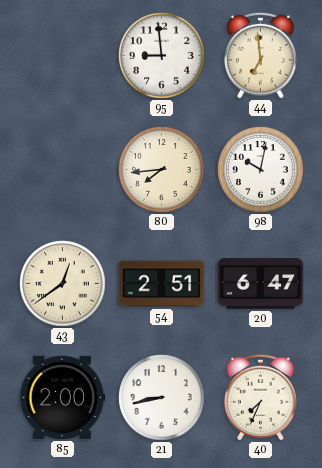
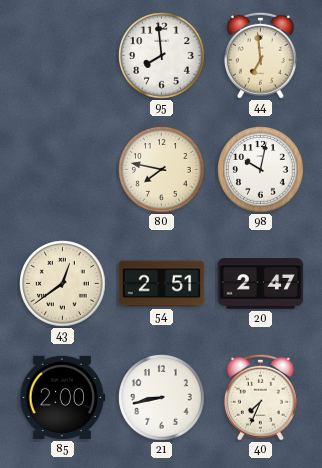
95: 8:59 -> 7:59
80: 7:44 -> 7:47
20: 6:47 -> 2:47
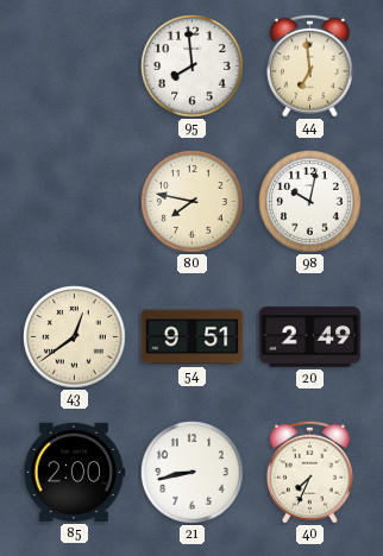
54: 2:51 -> 9:51
20: 2:47 -> 2:49
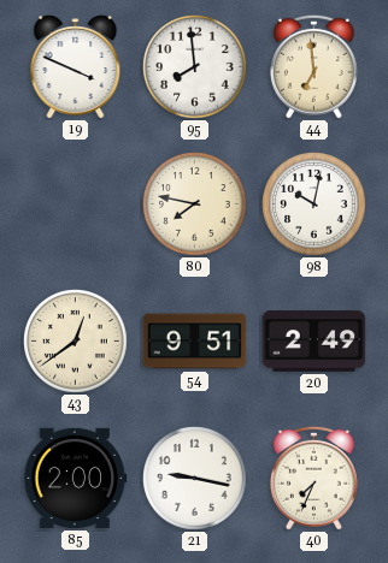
19: none -> 3:49
21: 8:43 -> 9:17
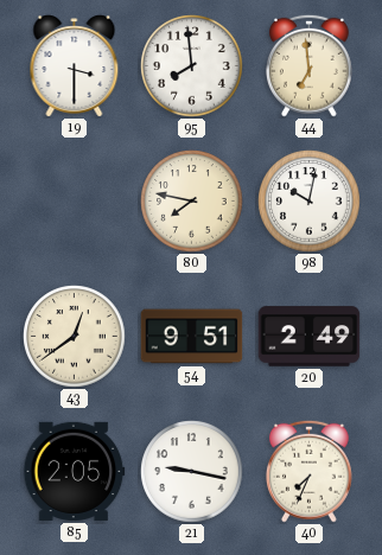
19: 3:49 -> 3:30
85: 2:00 -> 2:05
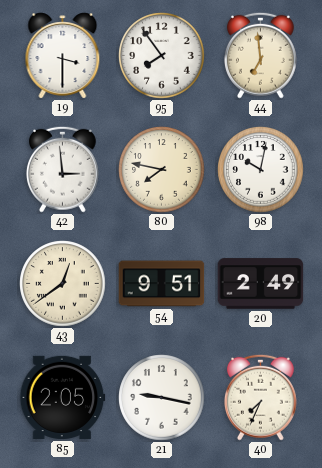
95: 7:59 -> 7:54
42: none -> 2:59
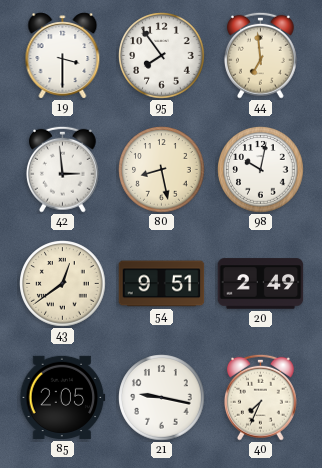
80: 7:47 -> 8:28
